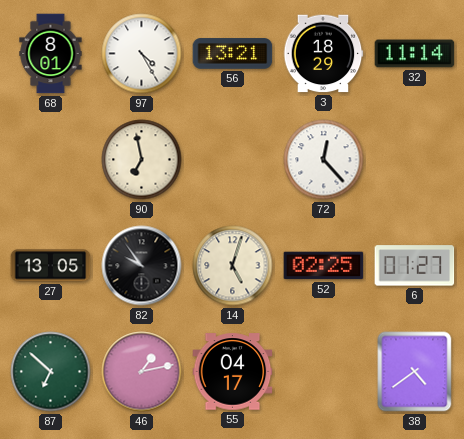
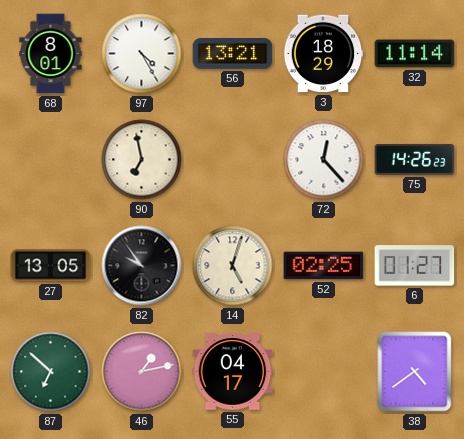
75: none -> 14:26
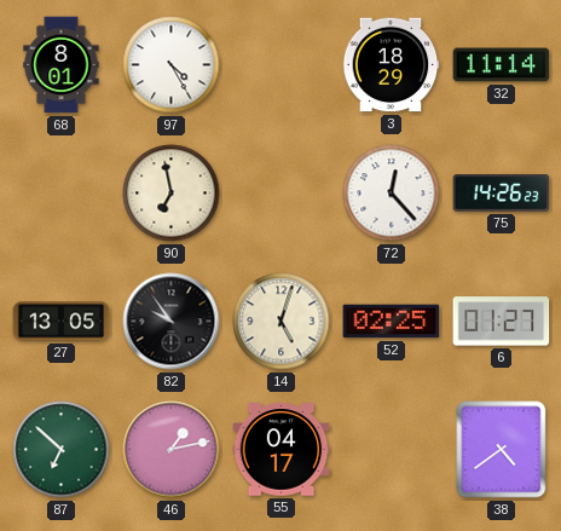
56: 13:21 -> none
